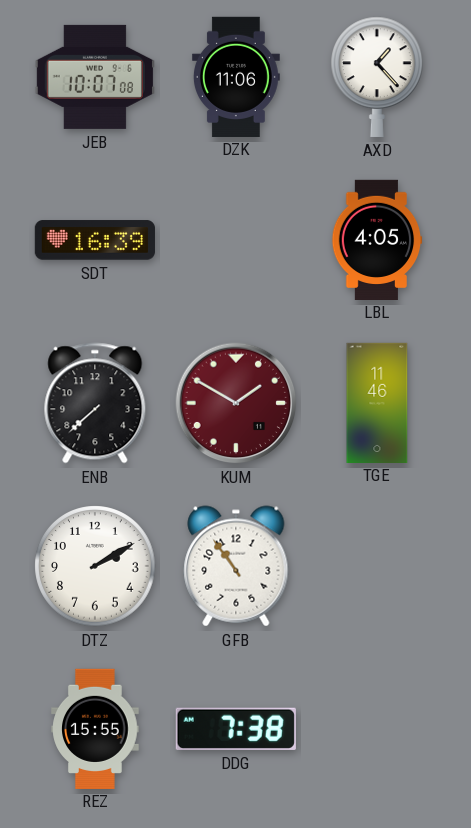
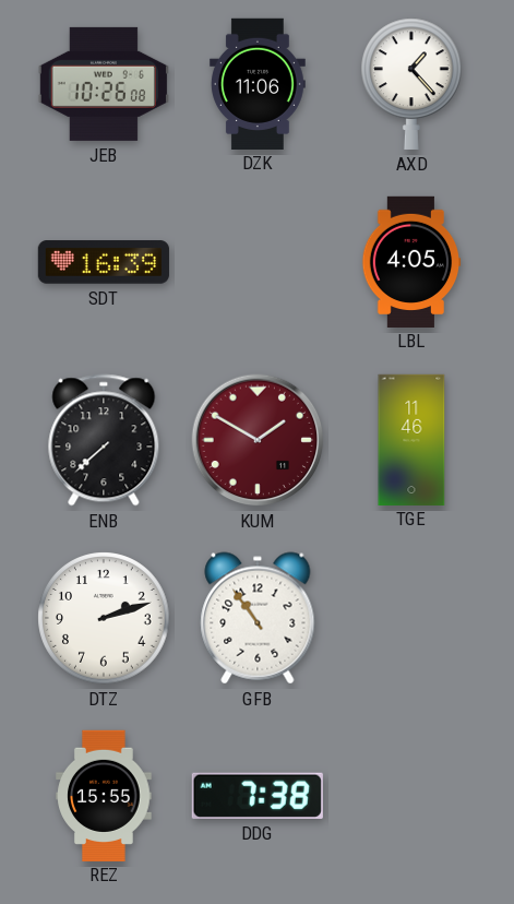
JEB: 10:07 -> 10:26
DTZ: 2:10 -> 2:12
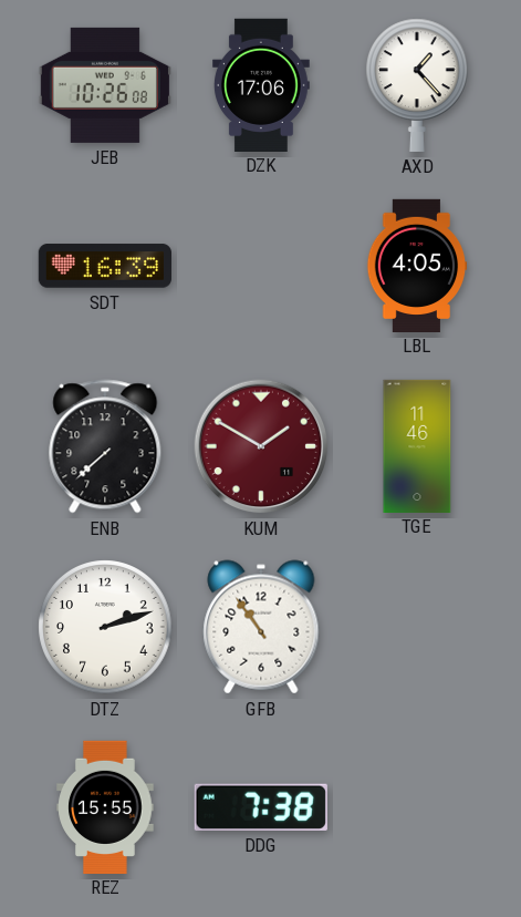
DZK: 11:06 -> 17:06
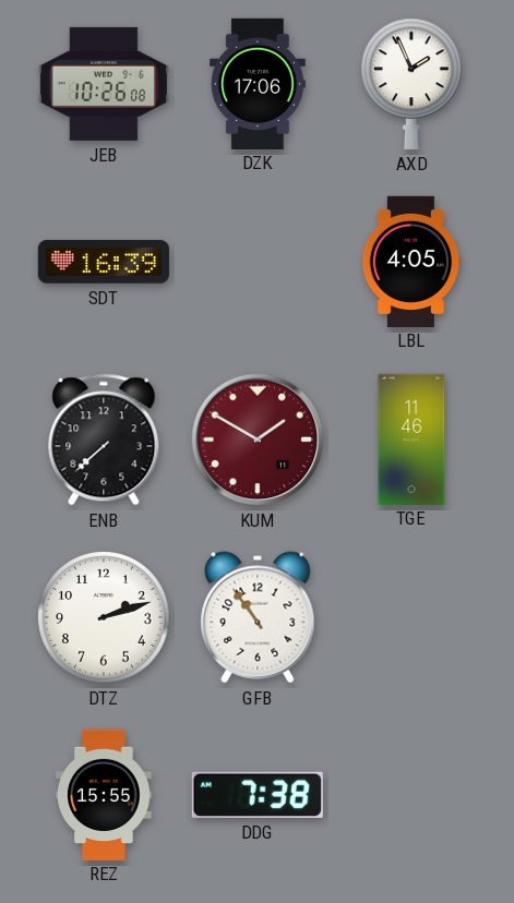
AXD: 1:23 -> 1:56
